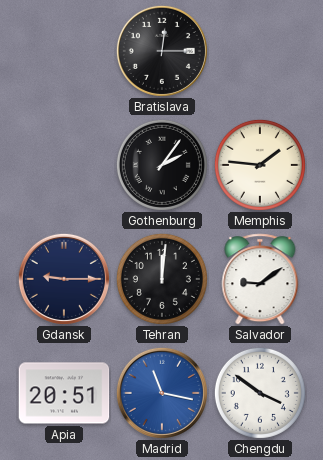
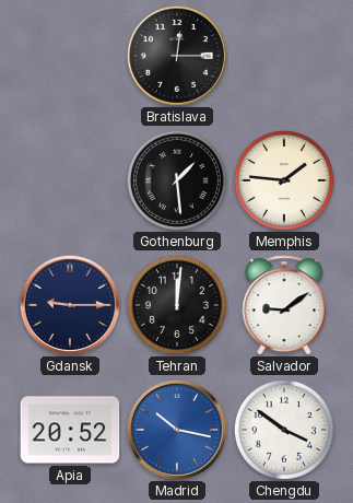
Gothenburg: 2:06 -> 1:29
Apia: 20:51 -> 20:52
Madrid: 11:17 -> 10:17
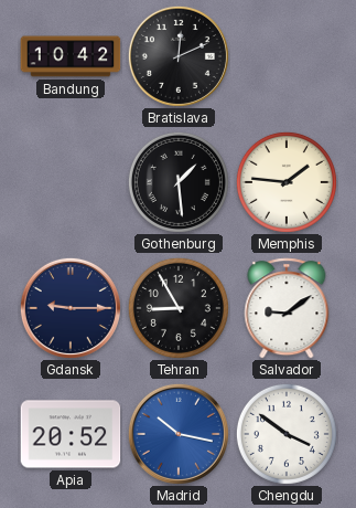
Bandung: none -> 10:42
Bratislava: 12:15 -> 12:11
Tehran: 12:01 -> 8:55
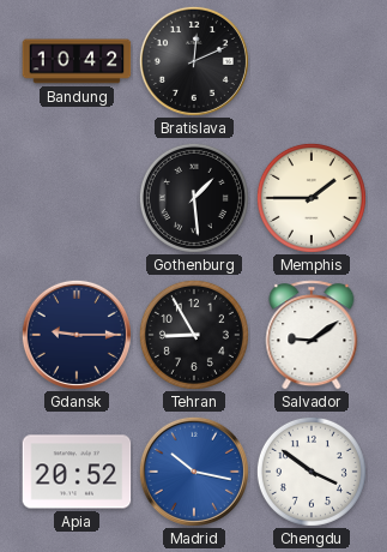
Memphis: 1:46 -> 1:45
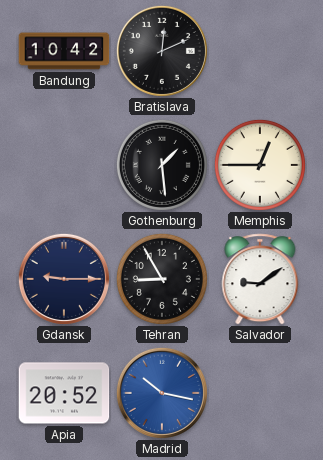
Memphis: 1:45 -> 12:45
Chengdu: 3:51 -> none
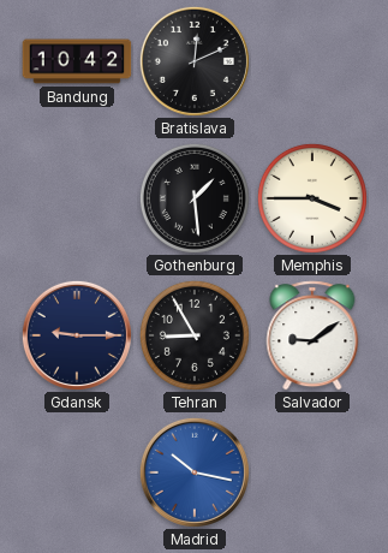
Memphis: 12:45 -> 3:45
Apia: 20:52 -> none
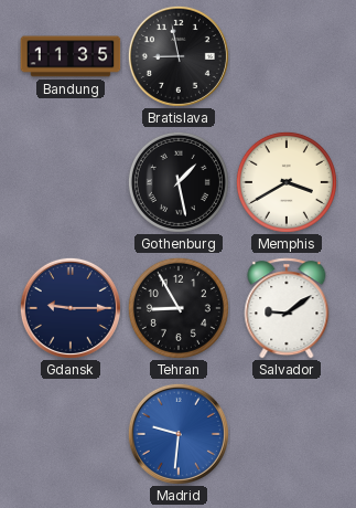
Bandung: 10:42 -> 11:35
Bratislava: 12:11 -> 8:58
Gothenburg: 1:29 -> 1:28
Memphis: 3:45 -> 3:40
Madrid: 10:17 -> 9:31
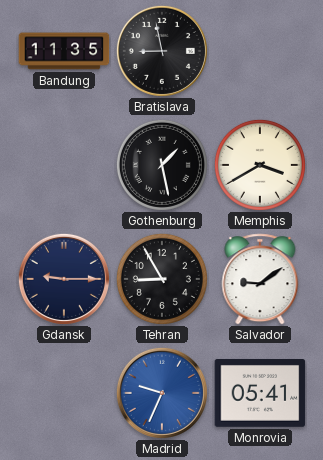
Madrid: 9:31 -> 9:34
Monrovia: none -> 05:41
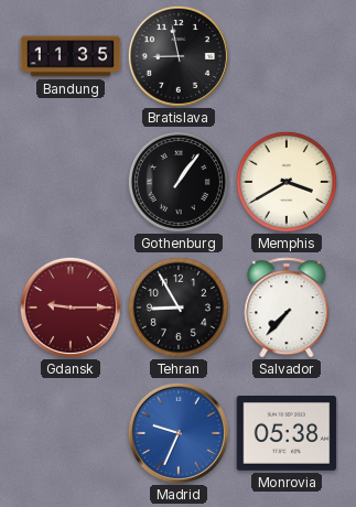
Gothenburg: 1:28 -> 1:06
Gdansk dial: navy -> burgundy
Salvador: 9:09 -> 7:37
Monrovia: 05:41 -> 05:38
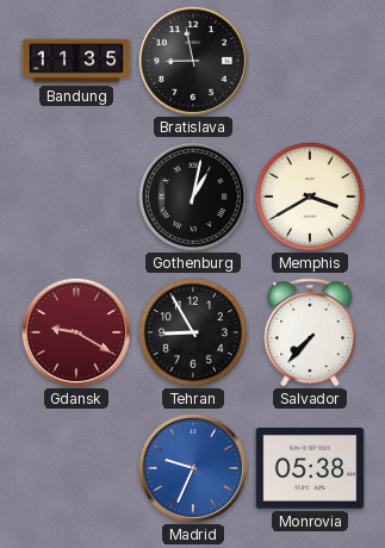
Gothenburg: 1:06 -> 1:02
Gdansk: 9:15 -> 9:20
